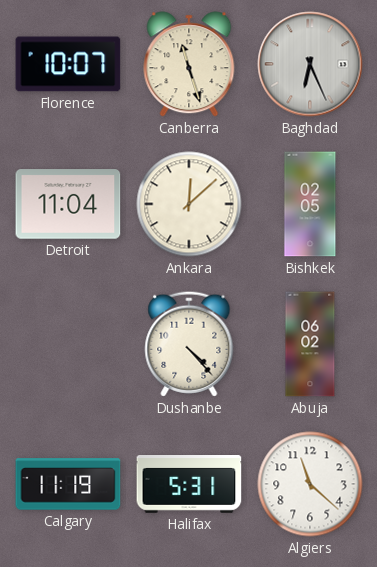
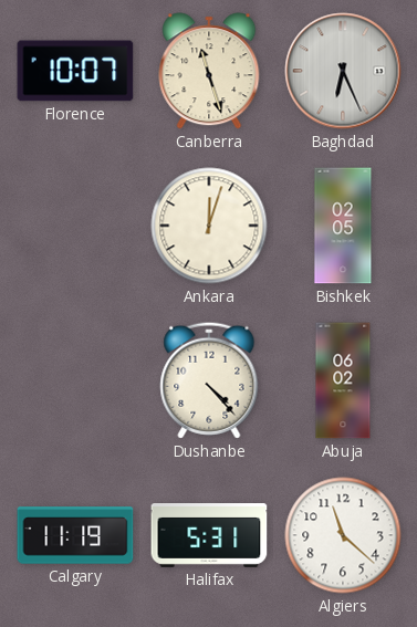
Detroit: 11:04 -> none
Ankara: 12:08 -> 12:03
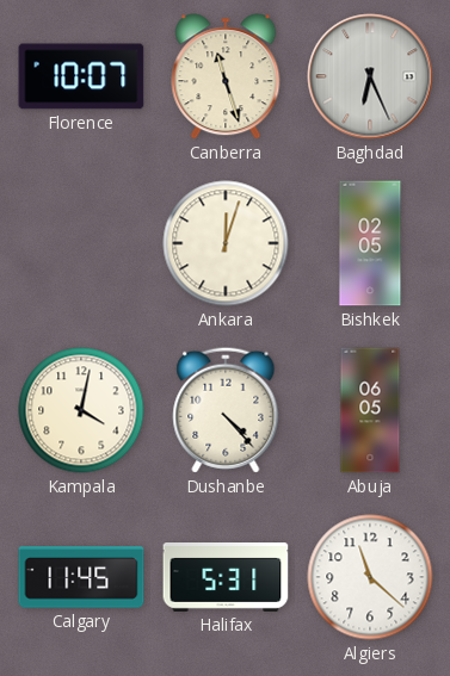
Kampala: none -> 4:02
Abuja: 06:02 -> 06:05
Calgary: 11:19 -> 11:45
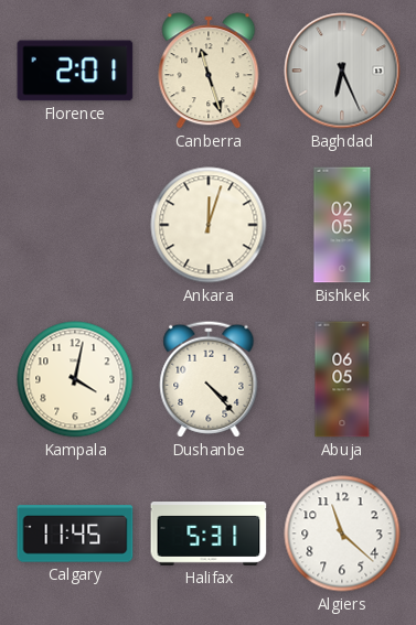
Florence: 10:07 -> 2:01
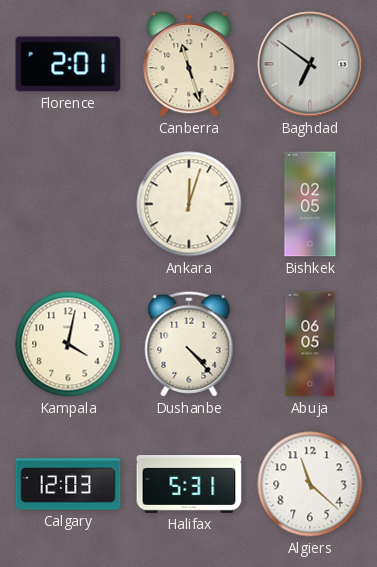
Baghdad: 6:26 -> 6:51
Calgary: 11:45 -> 12:03
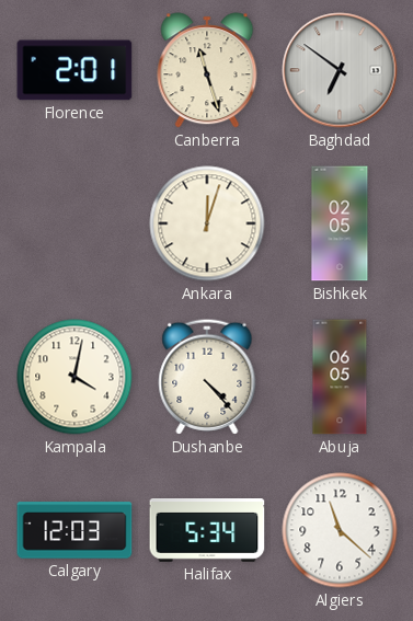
Halifax: 5:31 -> 5:34
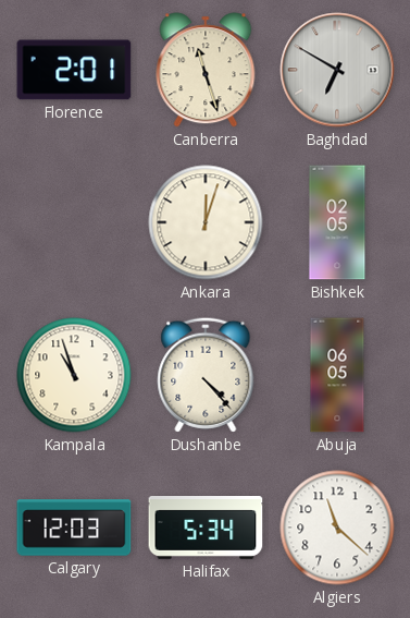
Baghdad: 6:51 -> 6:50
Kampala: 4:02 -> 10:57
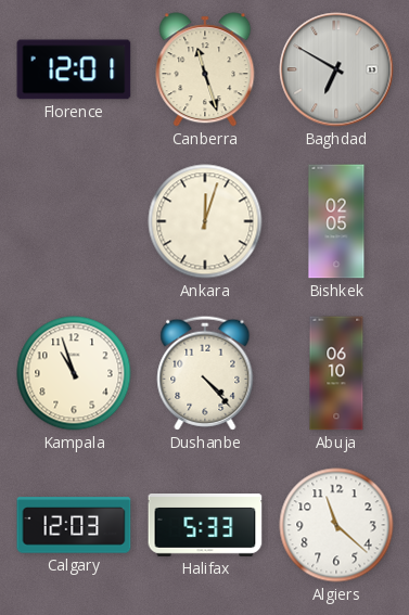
Florence: 2:01 -> 12:01
Abuja: 06:05 -> 06:10
Halifax: 5:34 -> 5:33
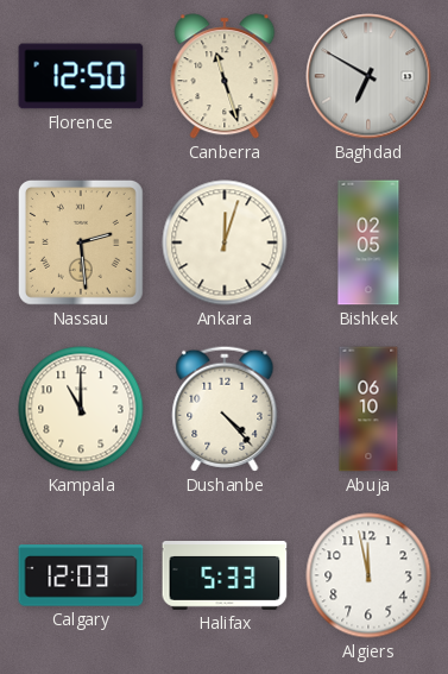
Florence: 12:01 -> 12:50
Nassau: none -> 2:29
Kampala: 10:57 -> 11:00
Algiers: 11:22 -> 11:58
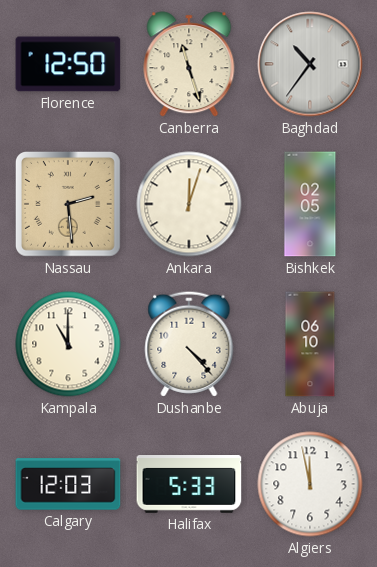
Baghdad: 6:50 -> 10:36
